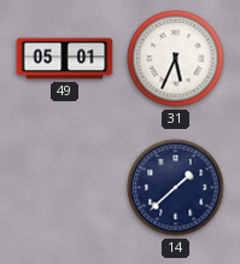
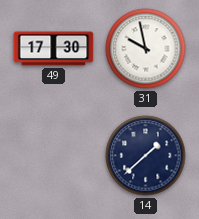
49: 05:01 -> 17:30
31: 5:34 -> 9:58
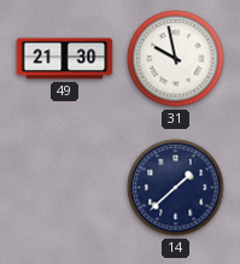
49: 17:30 -> 21:30
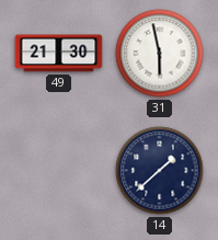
31: 9:58 -> 5:58
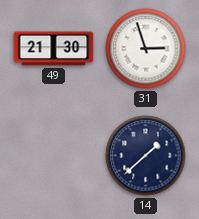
31: 5:58 -> 2:57
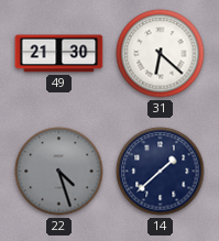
31: 2:57 -> 6:22
22: none -> 4:27
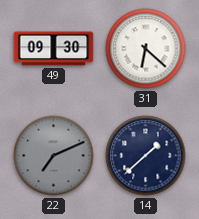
49: 21:30 -> 09:30
22: 4:27 -> 7:11
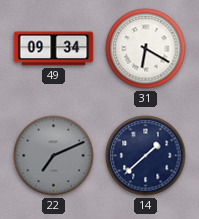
49: 09:30 -> 09:34
31: 6:22 -> 6:20
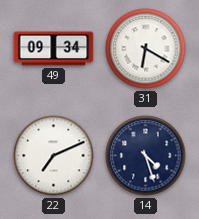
22 dial: grey -> white
14: 1:38 -> 4:27
